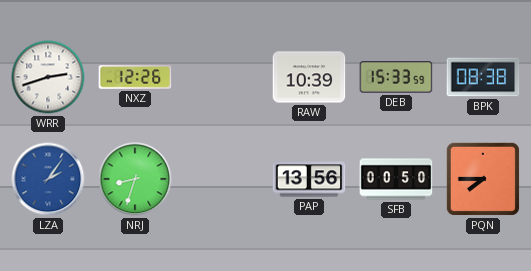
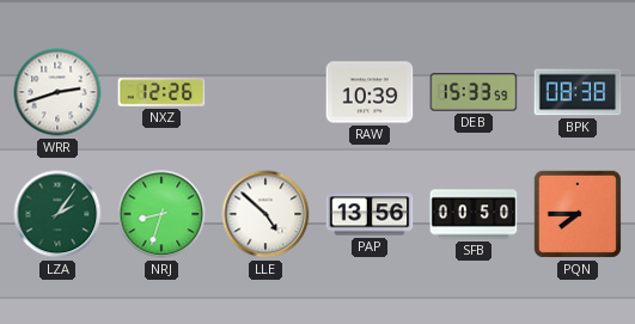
LZA dial: blue -> green
LLE: none -> 4:52
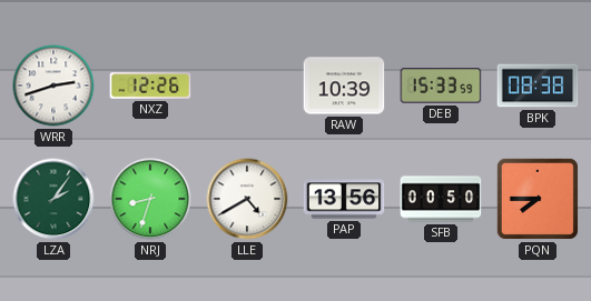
LLE: 4:52 -> 4:40
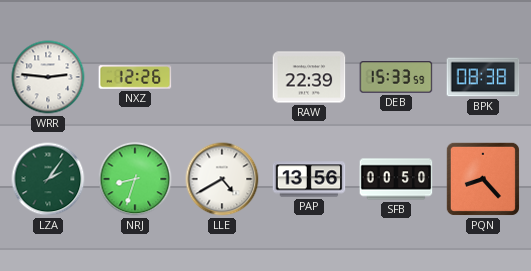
WRR: 2:42 -> 2:46
RAW: 10:39 -> 22:39
PQN: 7:45 -> 8:23
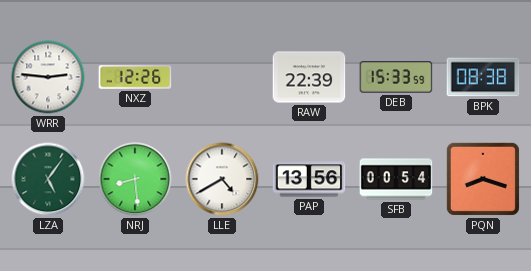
LZA: 2:06 -> 5:06
NRJ: 8:33 -> 8:29
SFB: 00:50 -> 00:54
PQN: 8:23 -> 8:18
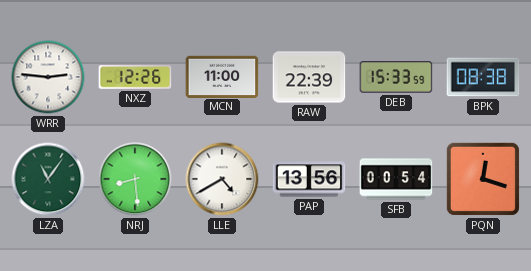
MCN: none -> 11:00
LZA: 5:06 -> 11:06
PQN: 8:18 -> 12:18
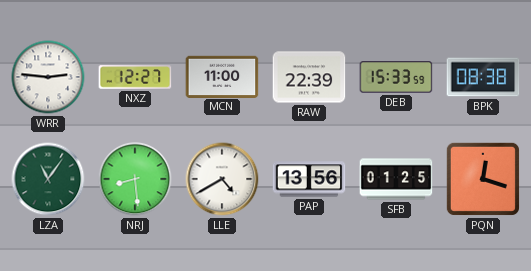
NXZ: 12:26 -> 12:27
SFB: 00:54 -> 01:25
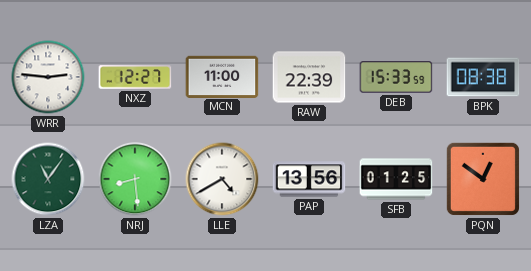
PQN: 12:18 -> 12:51
